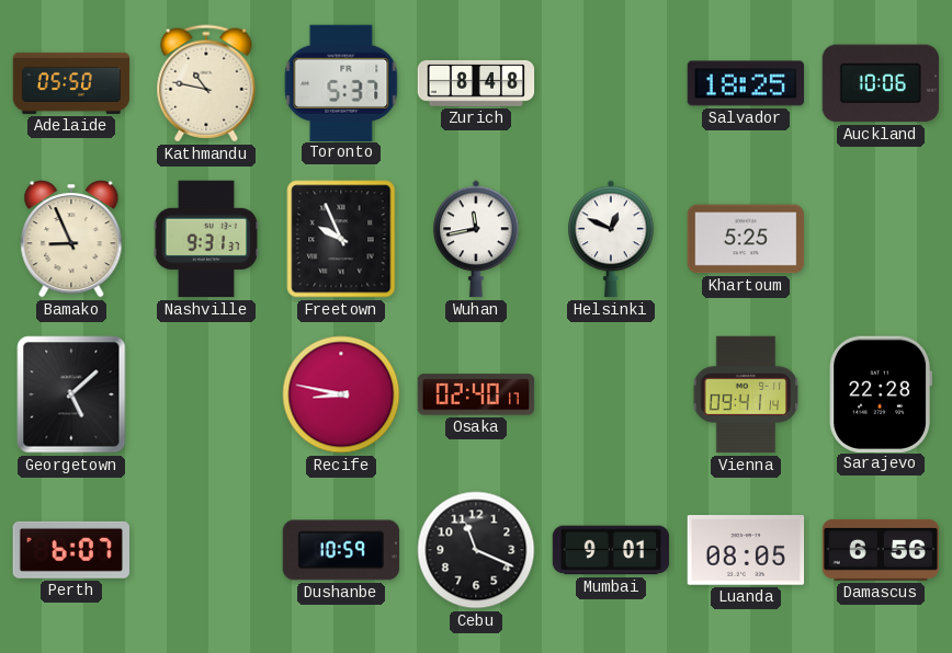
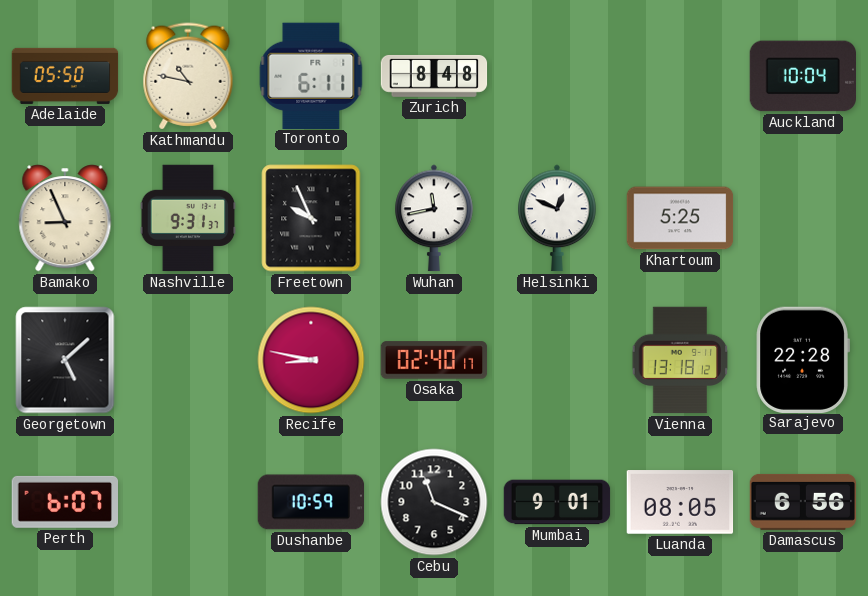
Toronto: 5:37 -> 6:11
Salvador: 18:25 -> none
Auckland: 10:06 -> 10:04
Vienna: 09:41 -> 13:18
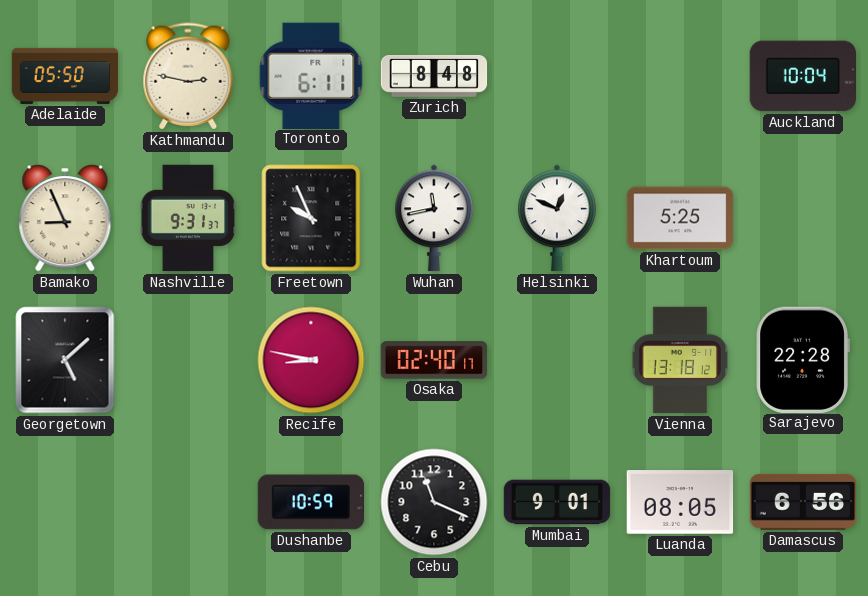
Kathmandu: 10:47 -> 2:47
Perth: 6:07 -> none
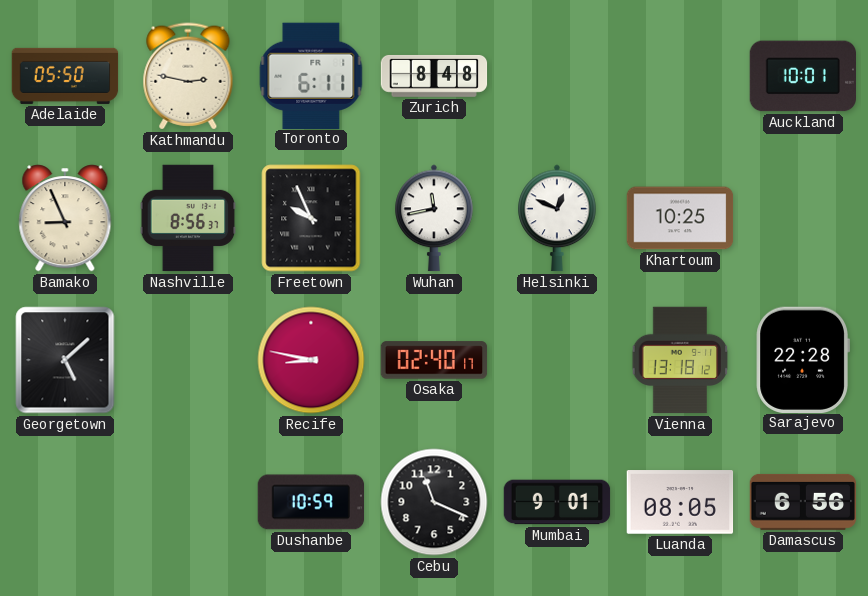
Auckland: 10:04 -> 10:01
Nashville: 9:31 -> 8:56
Khartoum: 5:25 -> 10:25
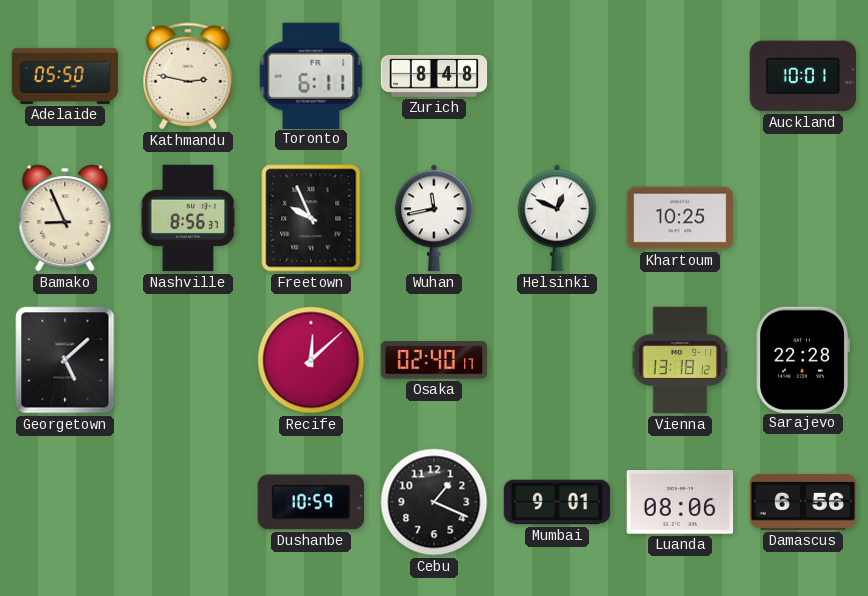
Recife: 8:47 -> 12:08
Cebu: 11:19 -> 1:19
Luanda: 08:05 -> 08:06
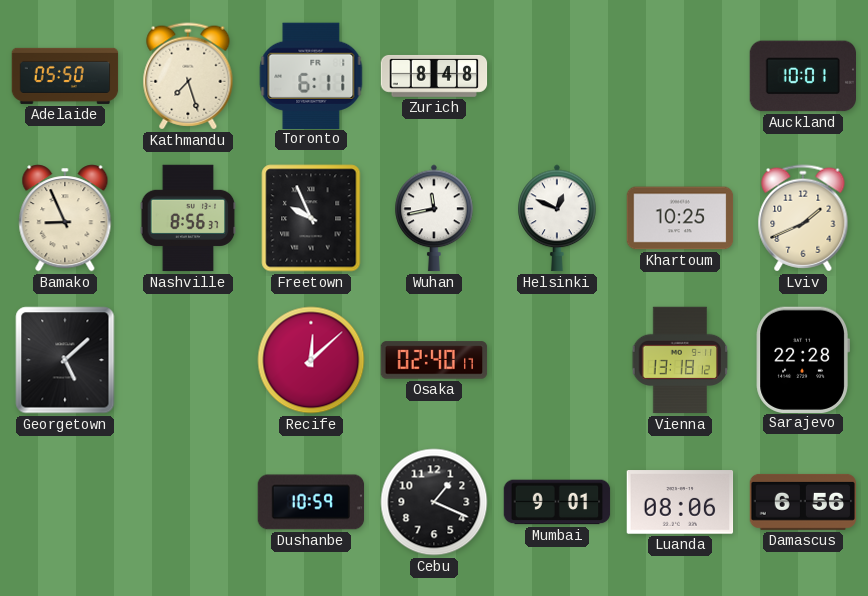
Kathmandu: 2:47 -> 7:27
Lviv: none -> 1:41
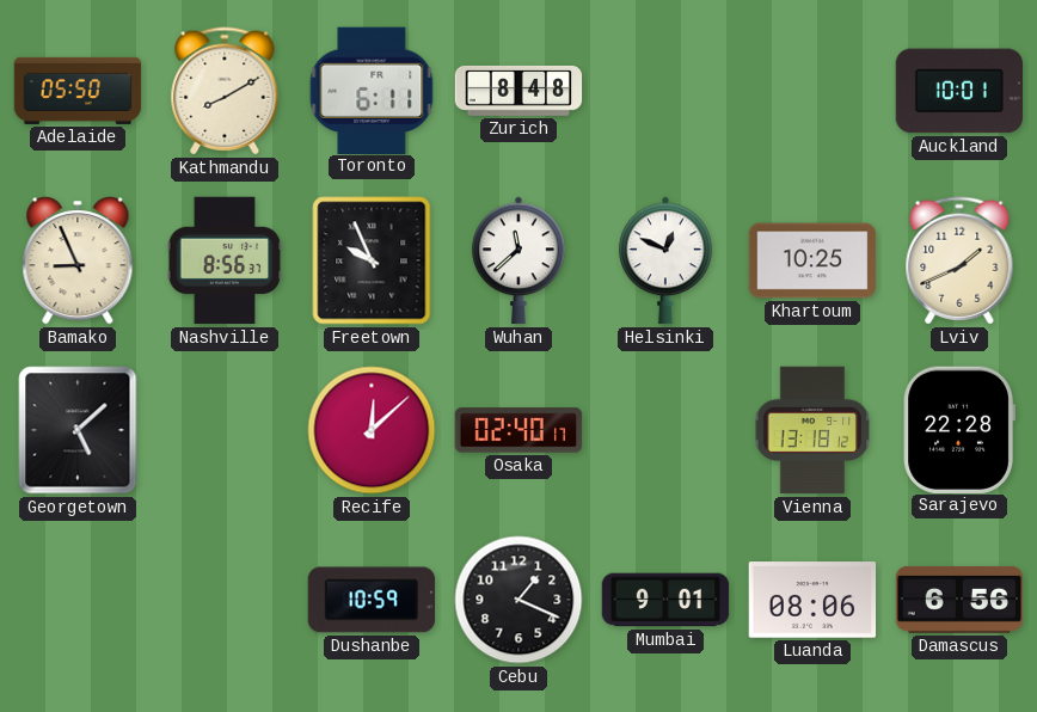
Kathmandu: 7:27 -> 8:10
Wuhan: 11:43 -> 11:38
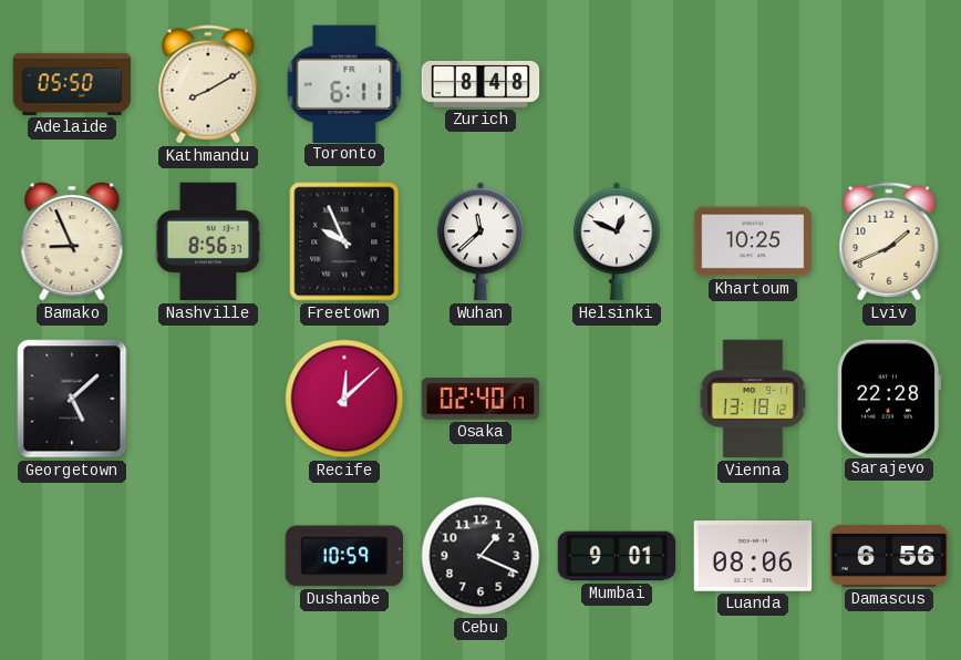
Auckland: 10:01 -> none
